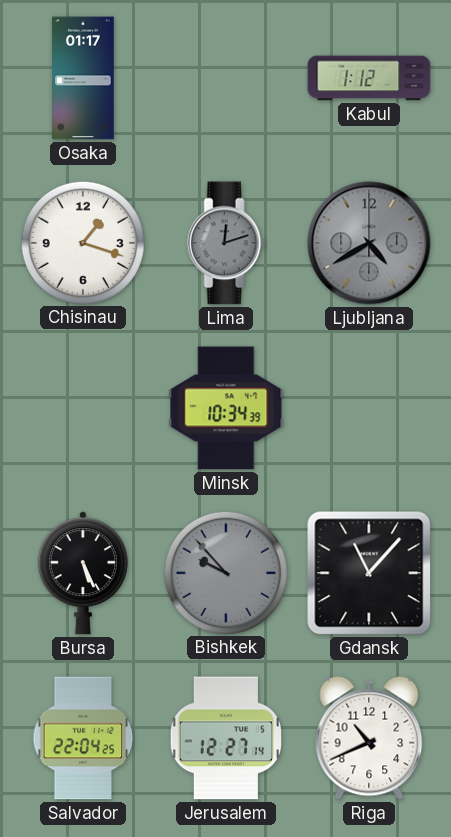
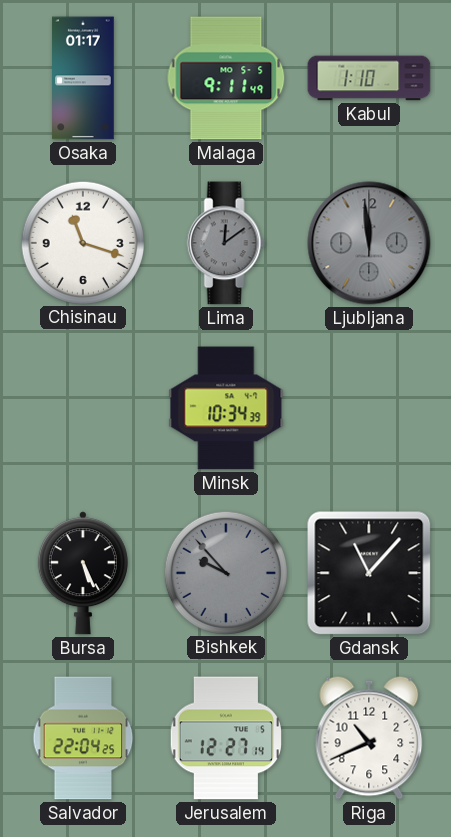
Malaga: none -> 9:11
Kabul: 1:12 -> 1:10
Chisinau: 1:18 -> 11:18
Lima: 12:12 -> 12:09
Ljubljana: 4:40 -> 11:59
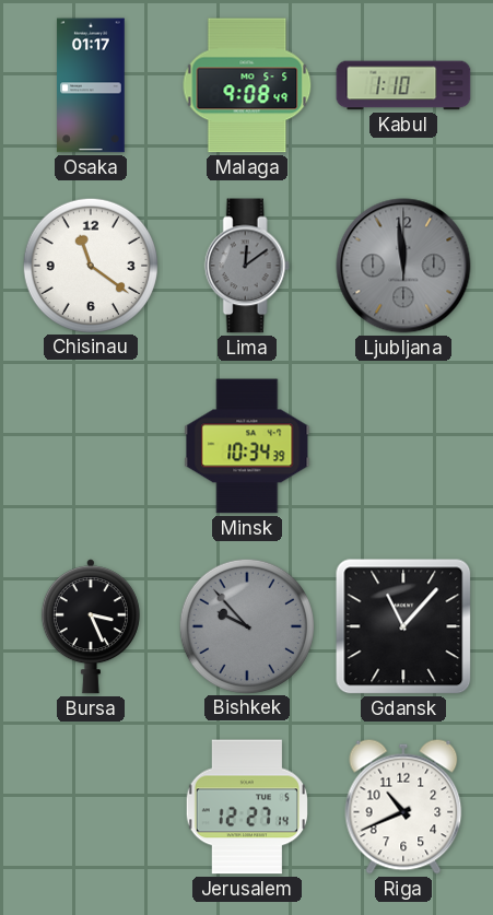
Malaga: 9:11 -> 9:08
Chisinau: 11:18 -> 11:21
Bursa: 5:26 -> 3:26
Salvador: 22:04 -> none
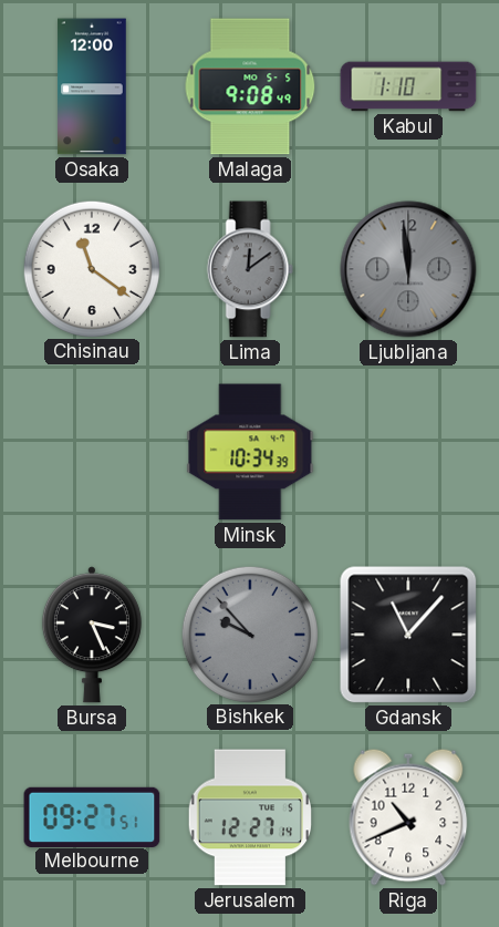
Osaka: 01:17 -> 12:00
Melbourne: none -> 09:27
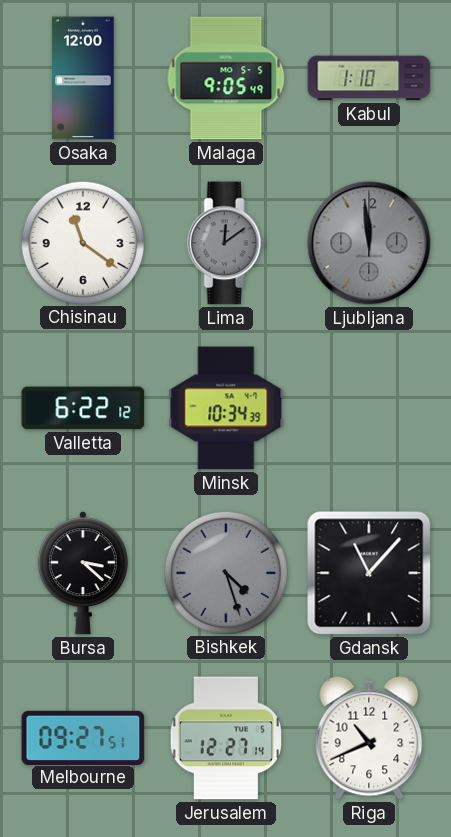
Malaga: 9:08 -> 9:05
Valletta: none -> 6:22
Bursa: 3:26 -> 3:22
Bishkek: 9:53 -> 4:27
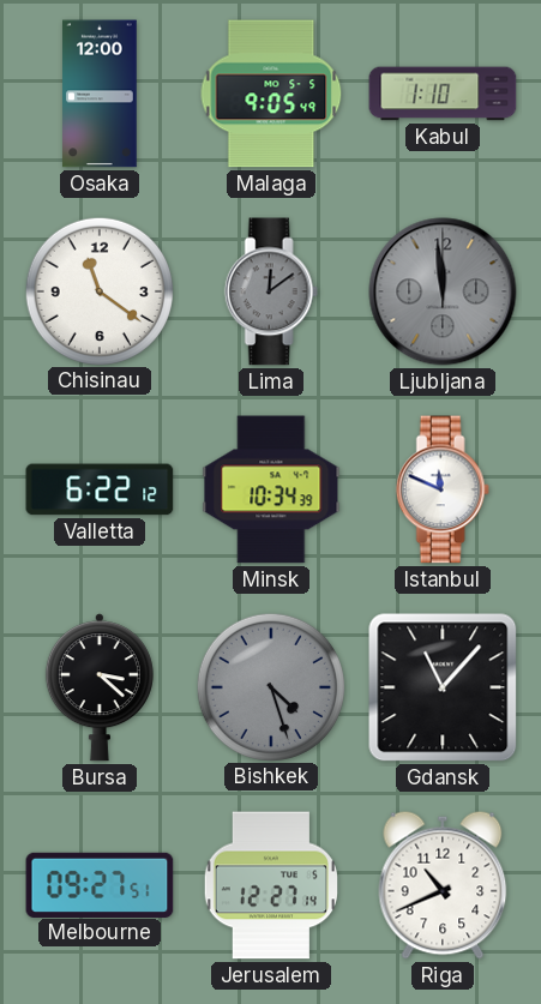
Istanbul: none -> 11:49
